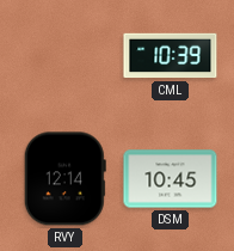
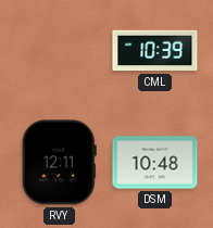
RVY: 12:14 -> 12:11
DSM: 10:45 -> 10:48
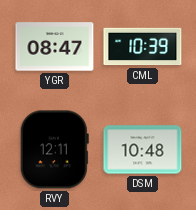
YGR: none -> 08:47
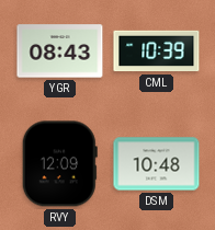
YGR: 08:47 -> 08:43
RVY: 12:11 -> 12:09
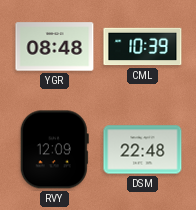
YGR: 08:43 -> 08:48
DSM: 10:48 -> 22:48
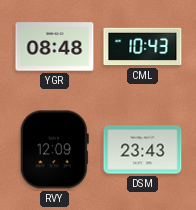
CML: 10:39 -> 10:43
DSM: 22:48 -> 23:43
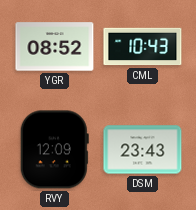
YGR: 08:48 -> 08:52
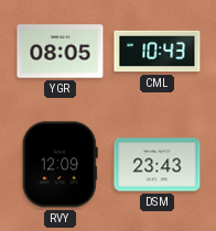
YGR: 08:52 -> 08:05
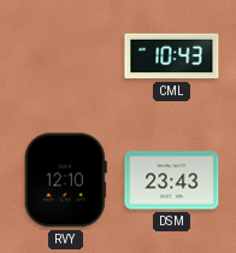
YGR: 08:05 -> none
RVY: 12:09 -> 12:10
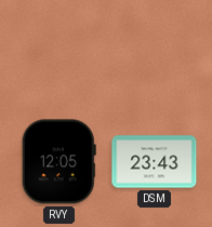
CML: 10:43 -> none
RVY: 12:10 -> 12:05
